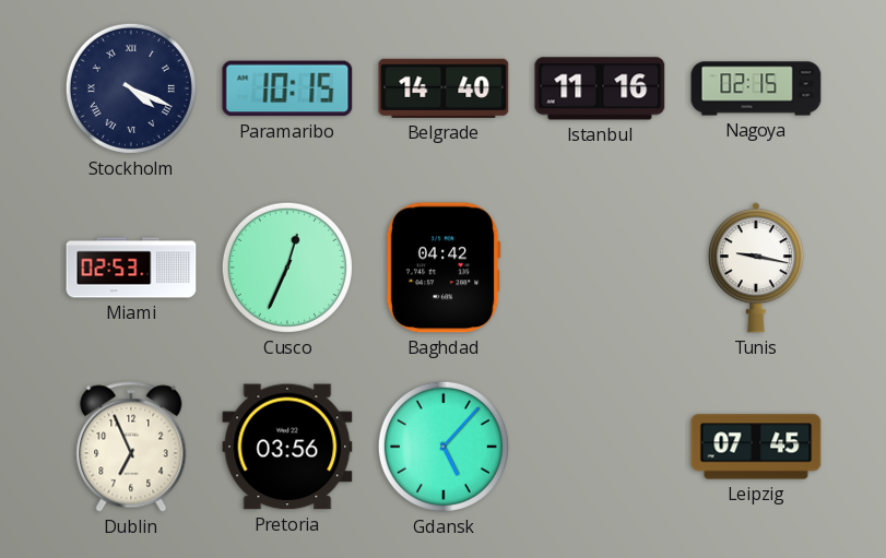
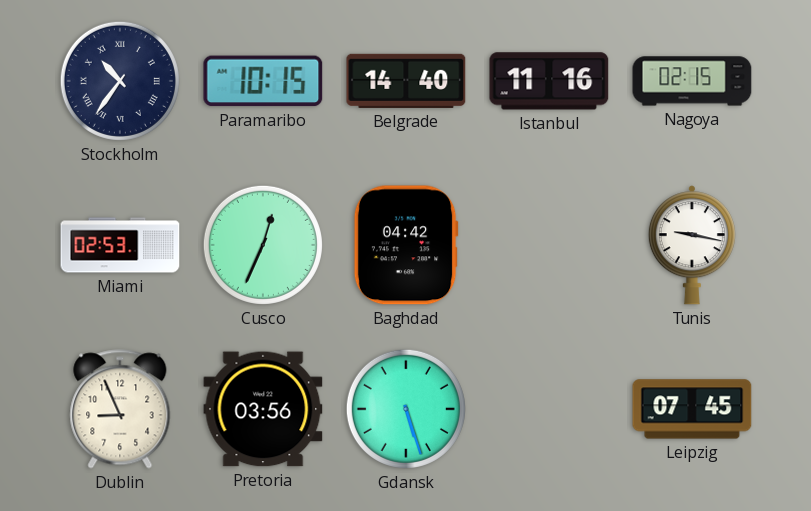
Stockholm: 4:19 -> 10:36
Dublin: 6:56 -> 8:56
Gdansk: 5:07 -> 5:27
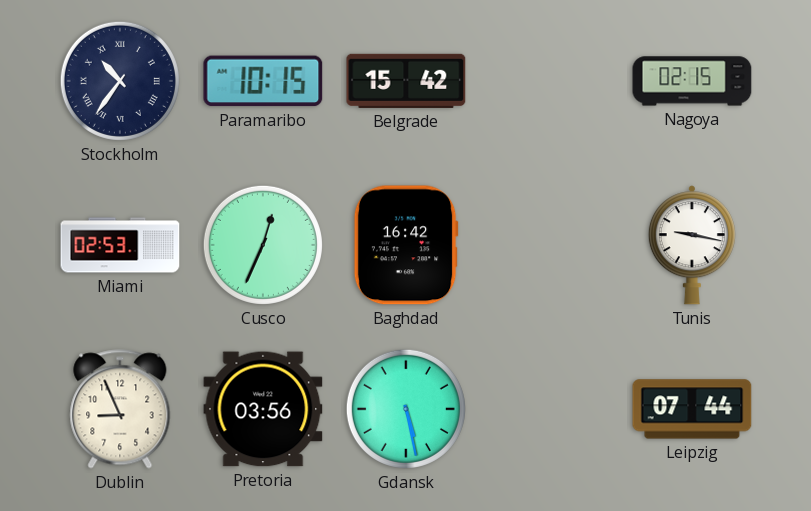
Belgrade: 14:40 -> 15:42
Istanbul: 11:16 -> none
Baghdad: 04:42 -> 16:42
Gdansk: 5:27 -> 5:28
Leipzig: 07:45 -> 07:44
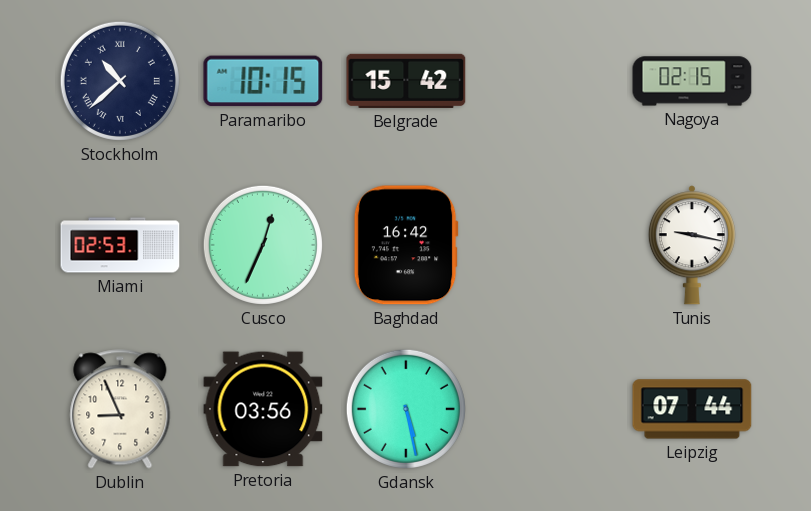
Stockholm: 10:36 -> 10:38
